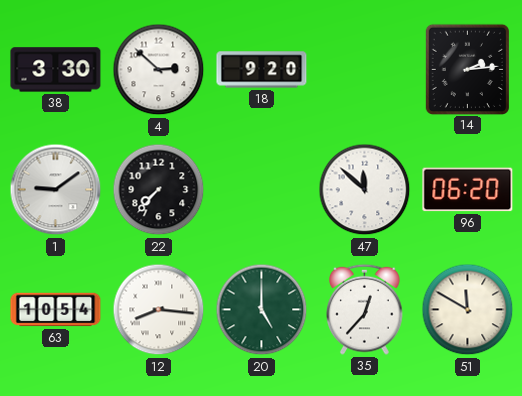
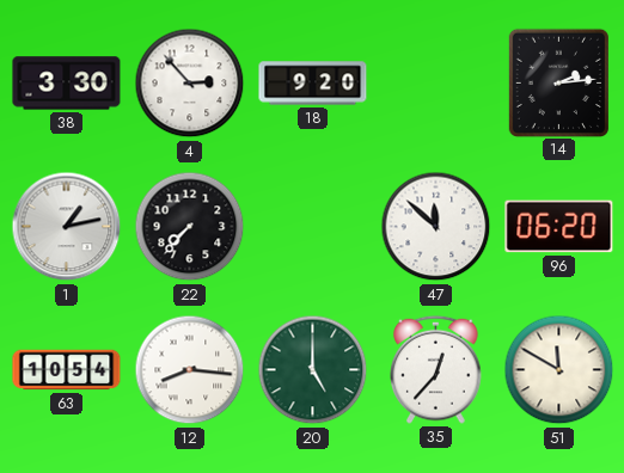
4: 2:52 -> 2:53
1: 9:09 -> 1:13
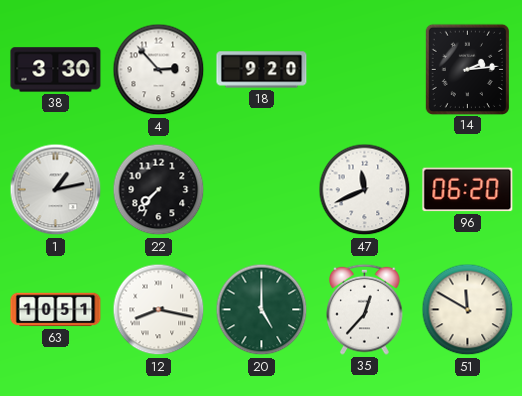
47: 11:52 -> 11:41
63: 10:54 -> 10:51
12: 8:16 -> 8:17
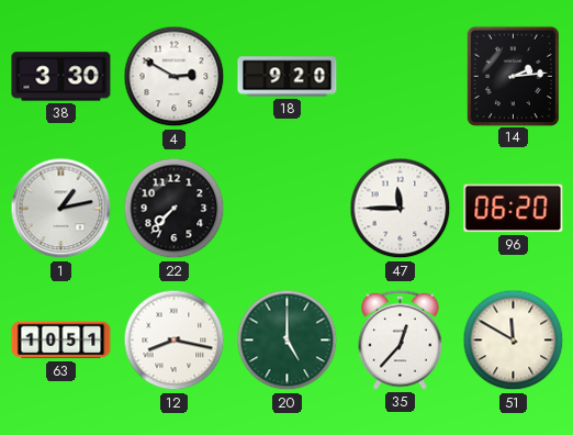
4: 2:53 -> 2:50
47: 11:41 -> 11:45
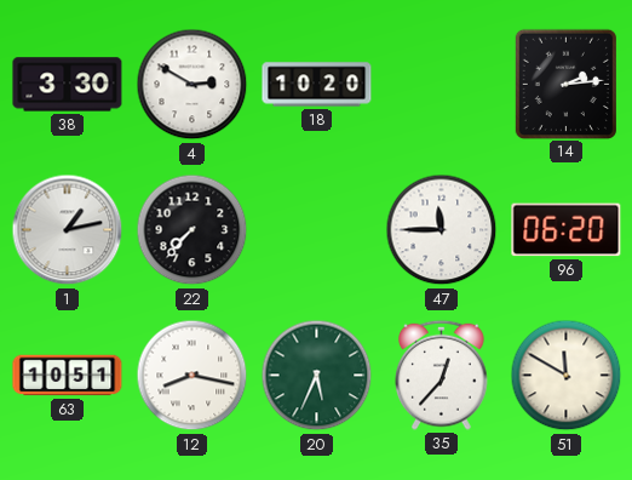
18: 9:20 -> 10:20
20: 5:00 -> 5:34
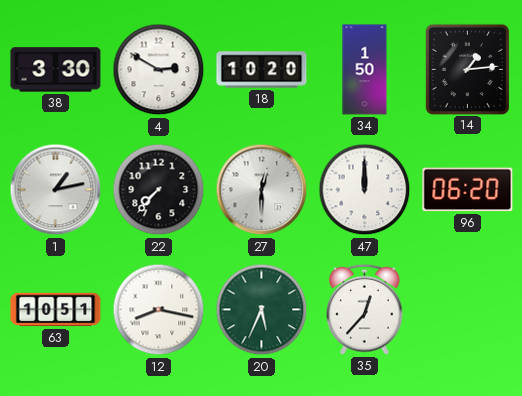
34: none -> 1:50
14: 2:14 -> 1:14
27: none -> 12:30
47: 11:45 -> 12:00
51: 11:50 -> none
